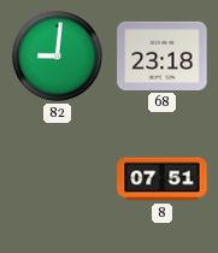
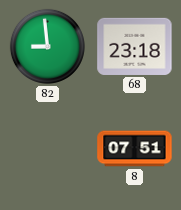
82: 9:01 -> 8:59
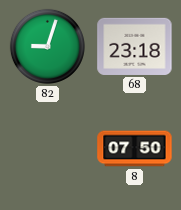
82: 8:59 -> 9:03
8: 07:51 -> 07:50
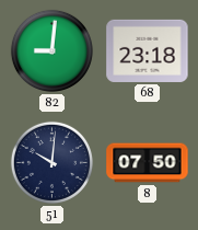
82: 9:03 -> 9:01
51: none -> 10:01
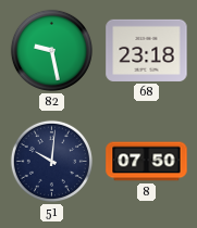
82: 9:01 -> 9:28
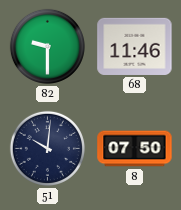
82: 9:28 -> 9:30
68: 23:18 -> 11:46
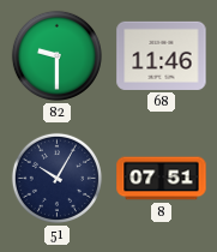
51: 10:01 -> 10:05
8: 07:50 -> 07:51
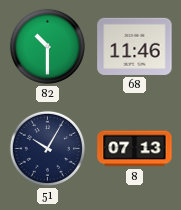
82: 9:30 -> 10:30
8: 07:51 -> 07:13
